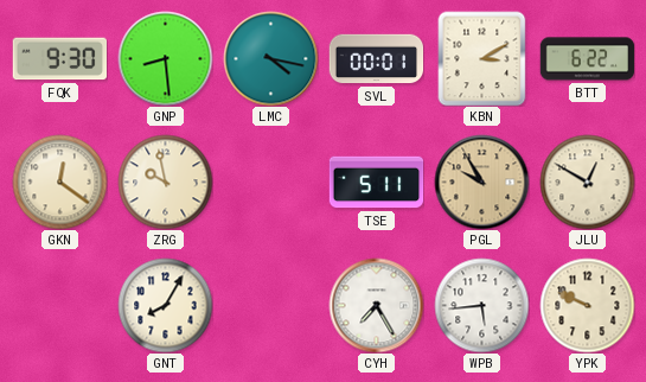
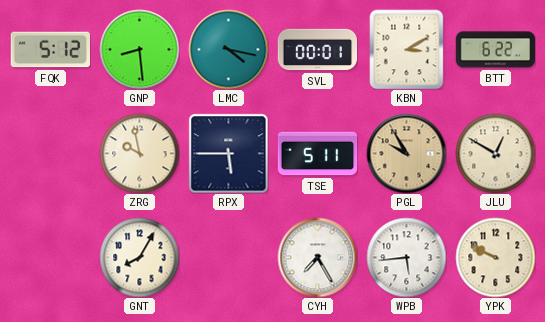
FQK: 9:30 -> 5:12
GKN: 12:21 -> none
RPX: none -> 5:45
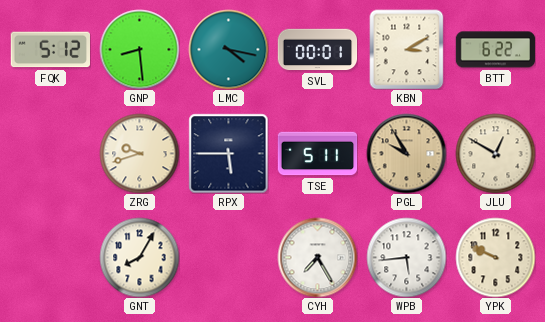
ZRG: 9:58 -> 9:42
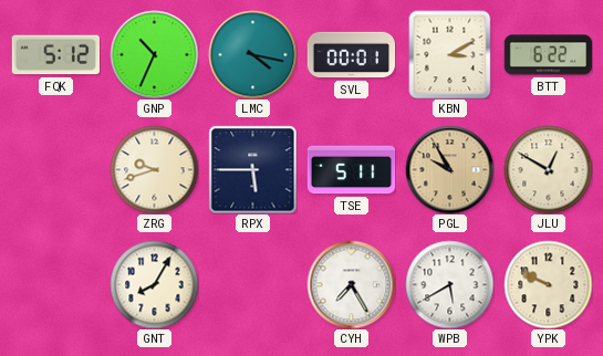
GNP: 8:29 -> 10:34
WPB: 5:44 -> 5:40
